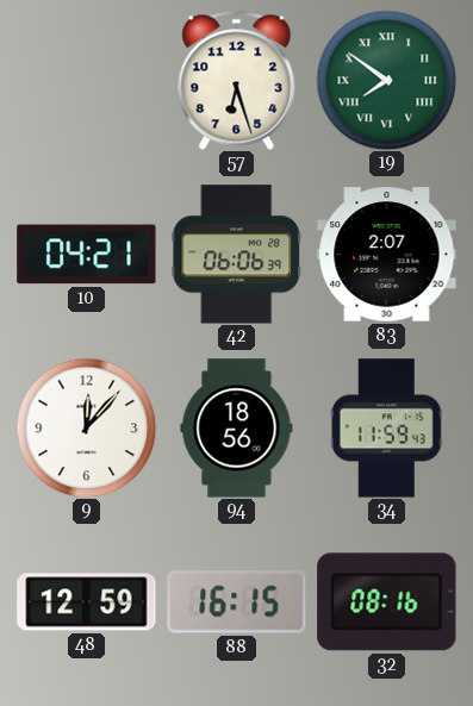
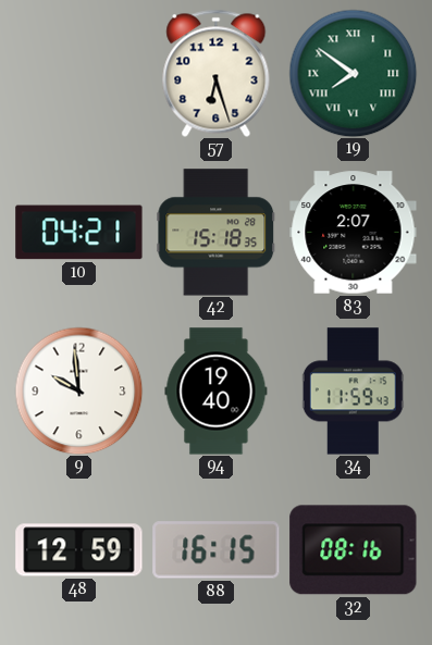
42: 06:06 -> 15:18
9: 12:07 -> 9:59
94: 18:56 -> 19:40
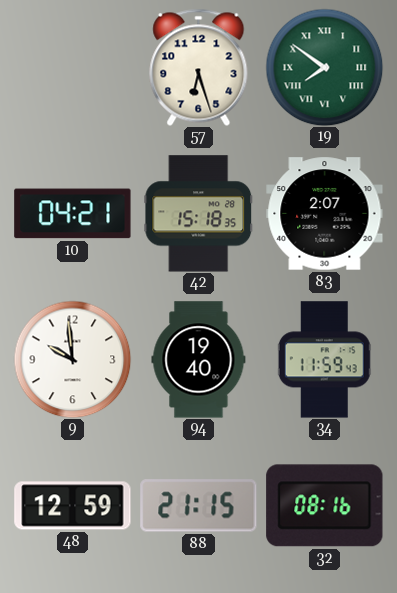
88: 16:15 -> 21:15
